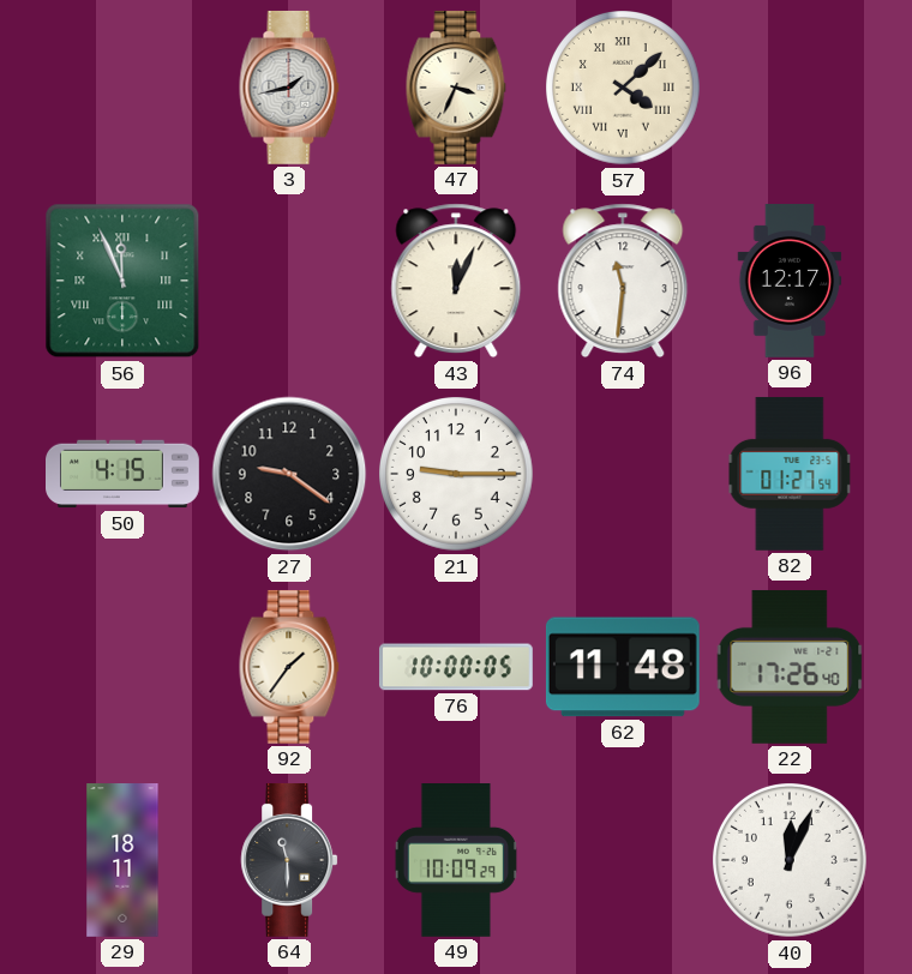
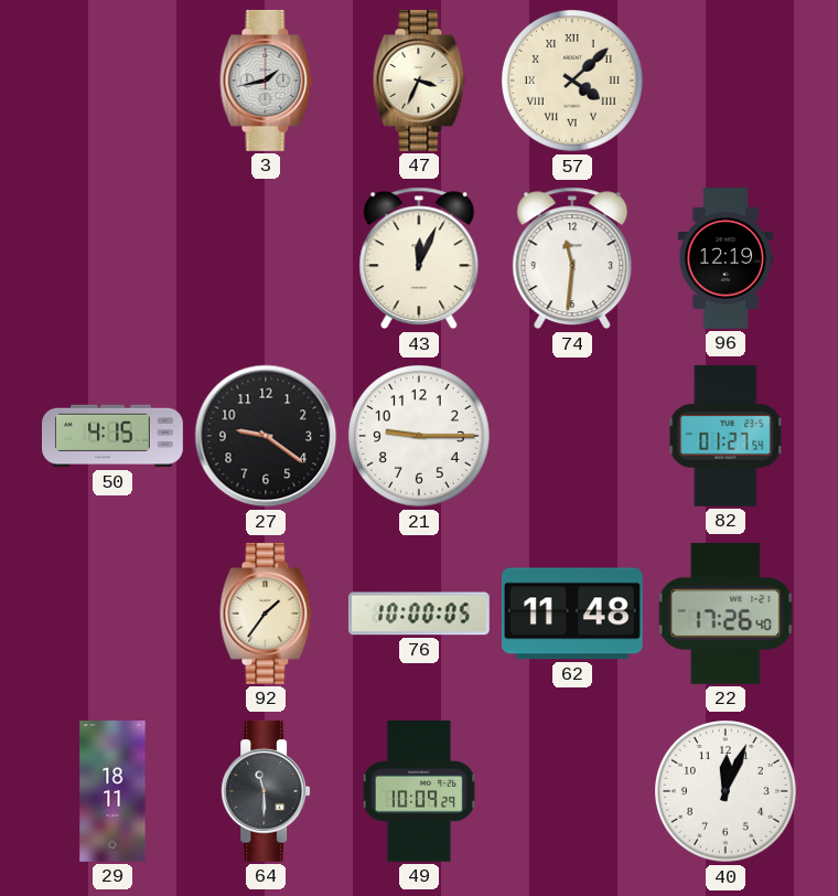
56: 11:56 -> none
96: 12:17 -> 12:19
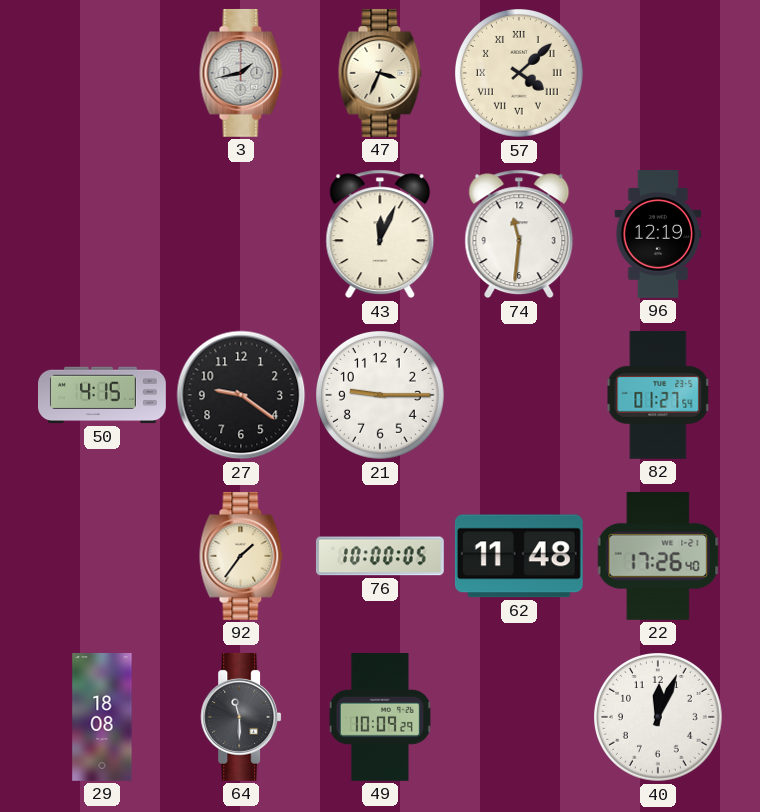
29: 18:11 -> 18:08
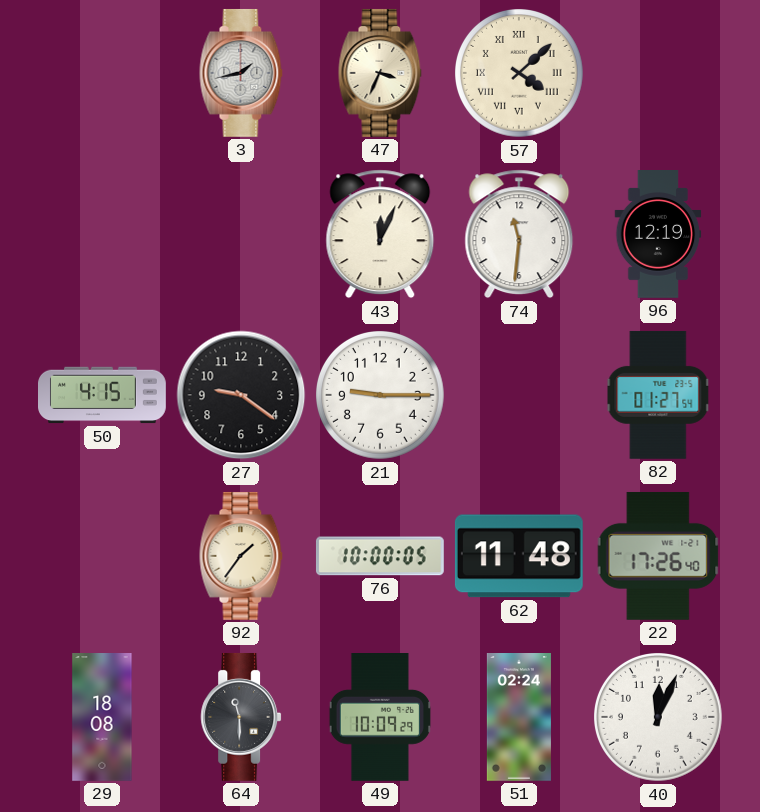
51: none -> 02:24
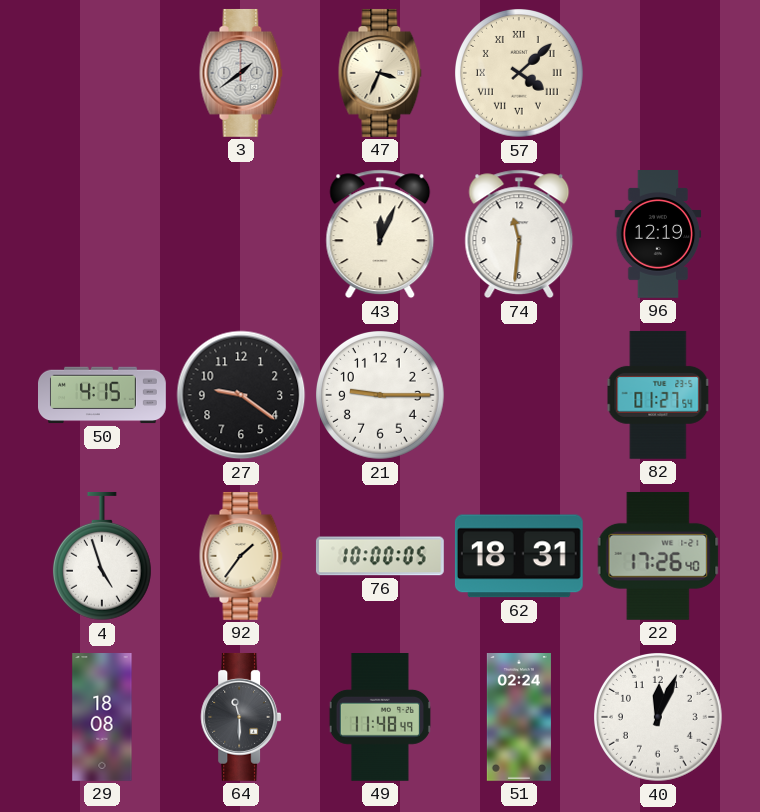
3: 1:43 -> 1:39
4: none -> 4:57
62: 11:48 -> 18:31
49: 10:09 -> 11:48
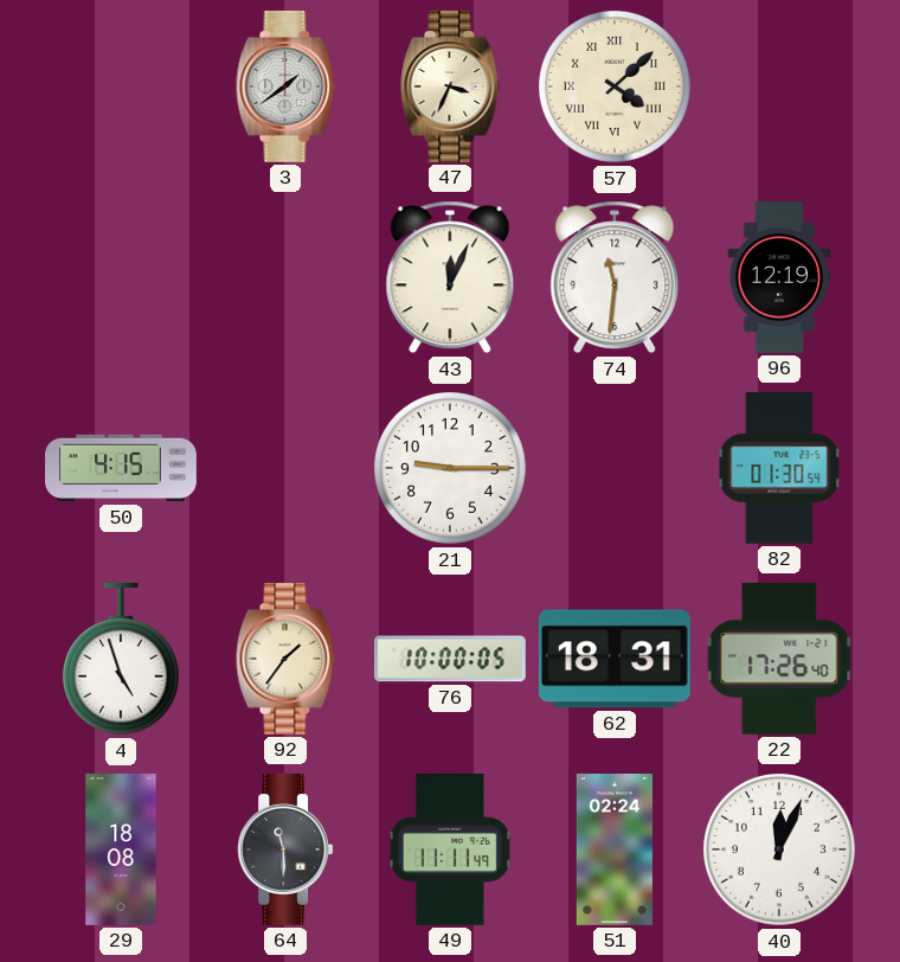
27: 9:21 -> none
82: 01:27 -> 01:30
49: 11:48 -> 11:11
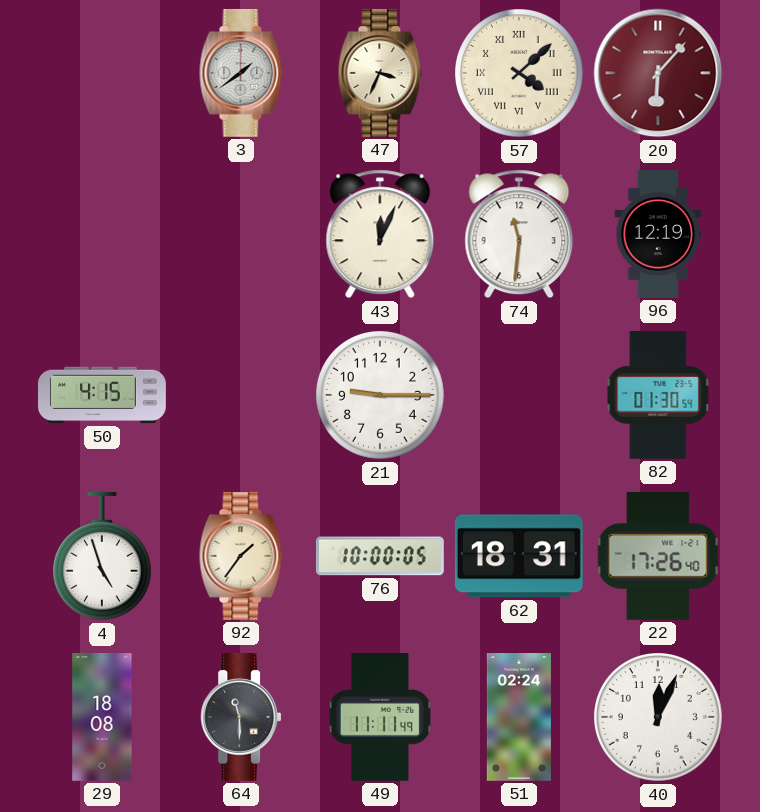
20: none -> 6:07
